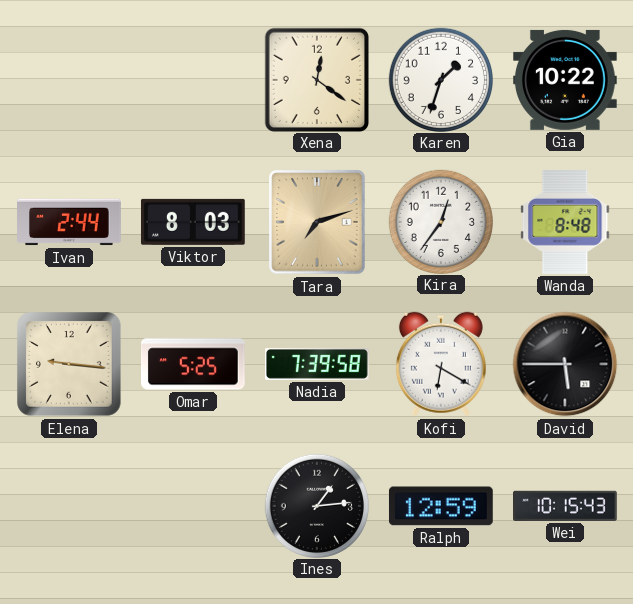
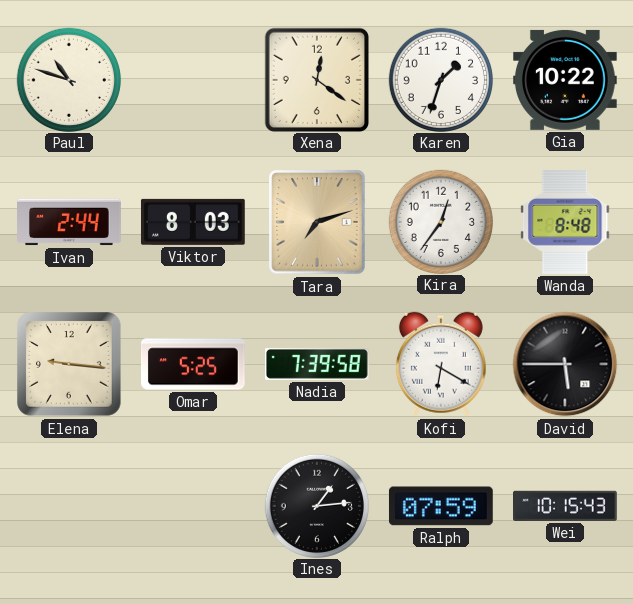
Paul: none -> 10:48
Ralph: 12:59 -> 07:59
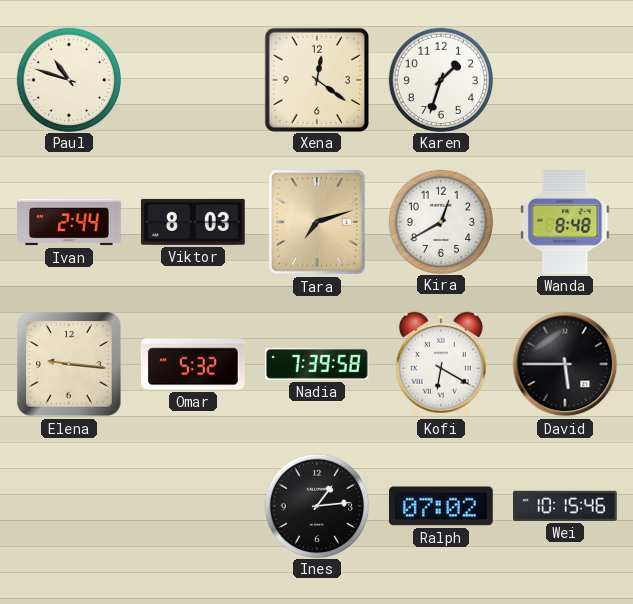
Gia: 10:22 -> none
Kira: 12:36 -> 12:40
Omar: 5:25 -> 5:32
Ralph: 07:59 -> 07:02
Wei: 10:15:43 -> 10:15:46
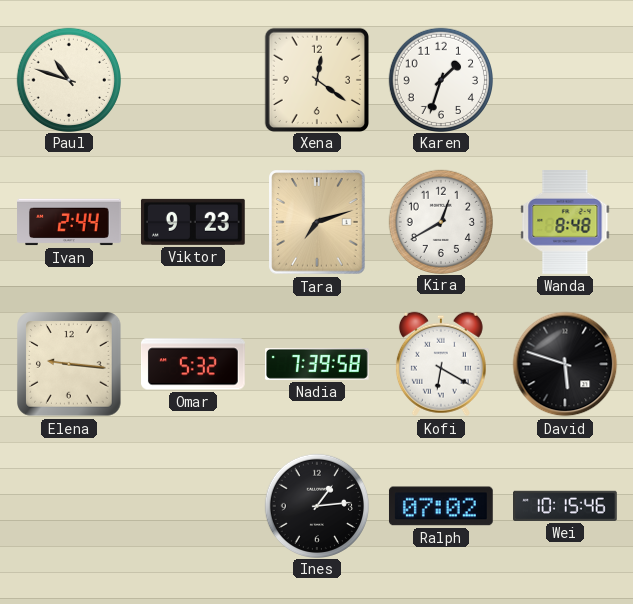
Viktor: 8:03 -> 9:23
David: 5:45 -> 5:48
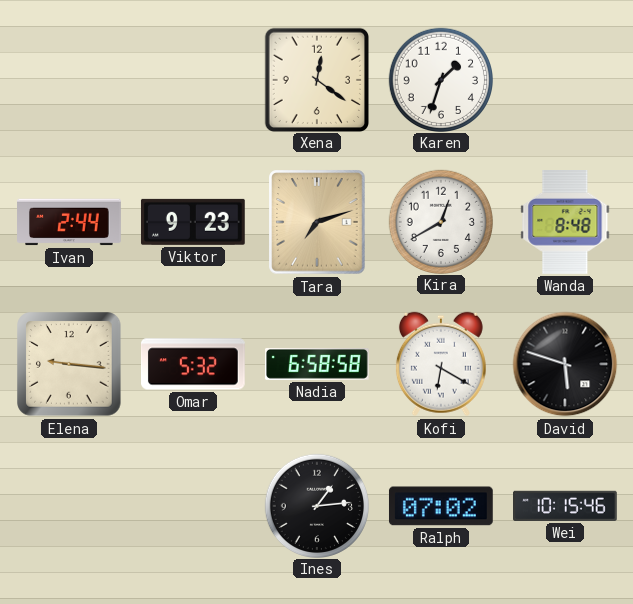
Paul: 10:48 -> none
Nadia: 7:39 -> 6:58
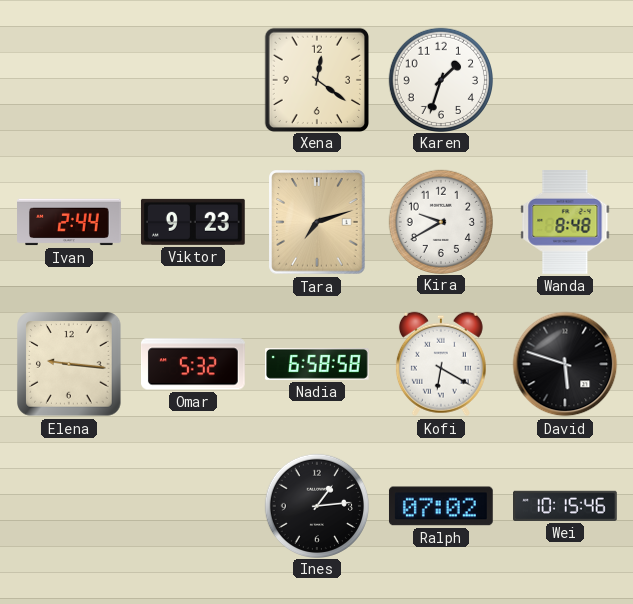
Kira: 12:40 -> 9:40
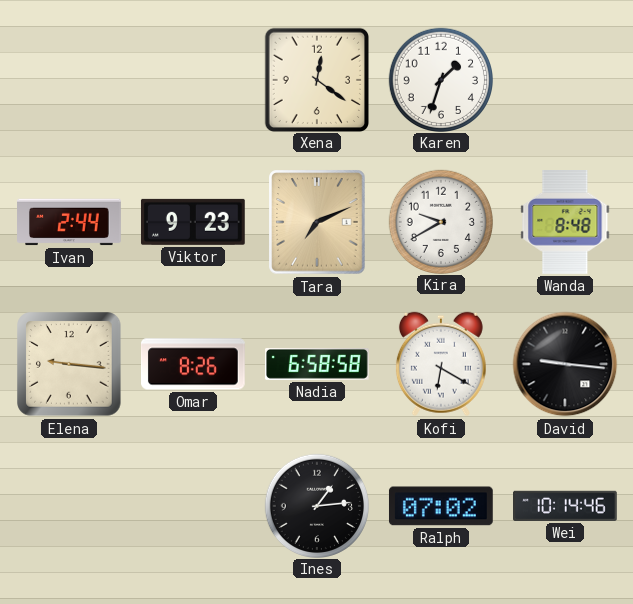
Tara: 7:12 -> 7:11
Omar: 5:32 -> 8:26
David: 5:48 -> 9:16
Wei: 10:15 -> 10:14
